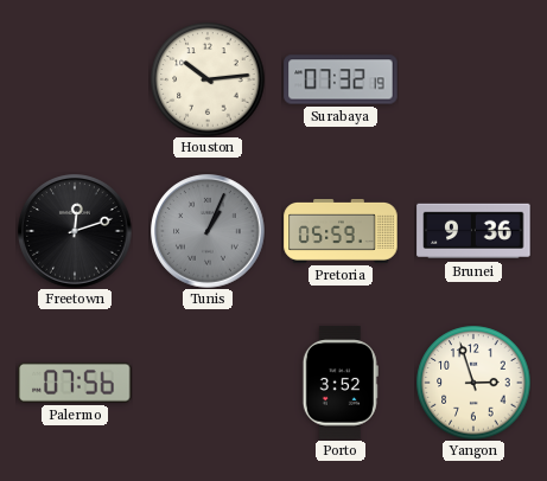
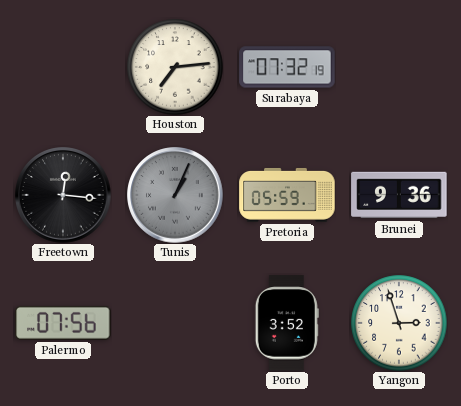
Houston: 10:14 -> 7:14
Freetown: 12:12 -> 12:16
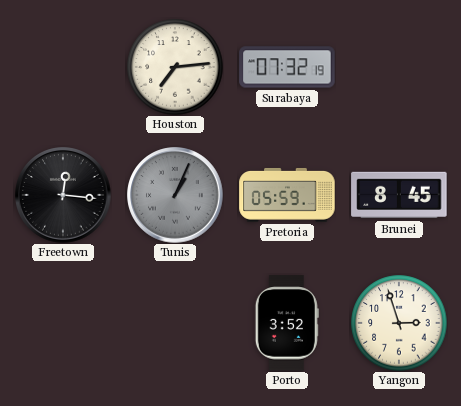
Brunei: 9:36 -> 8:45
Palermo: 07:56 -> none
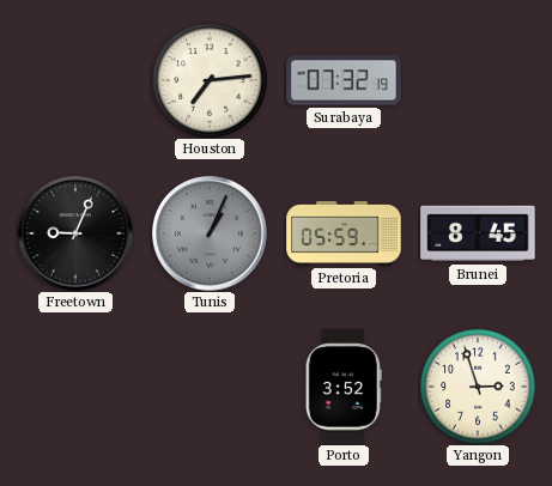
Freetown: 12:16 -> 9:04
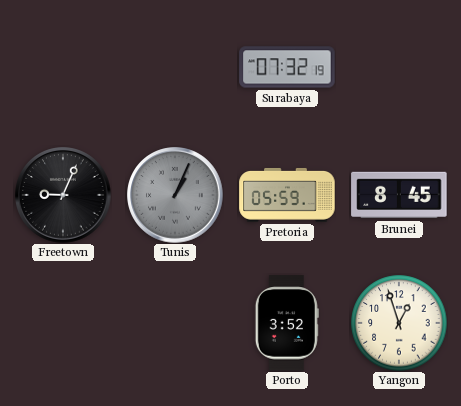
Houston: 7:14 -> none
Yangon: 2:57 -> 12:57
